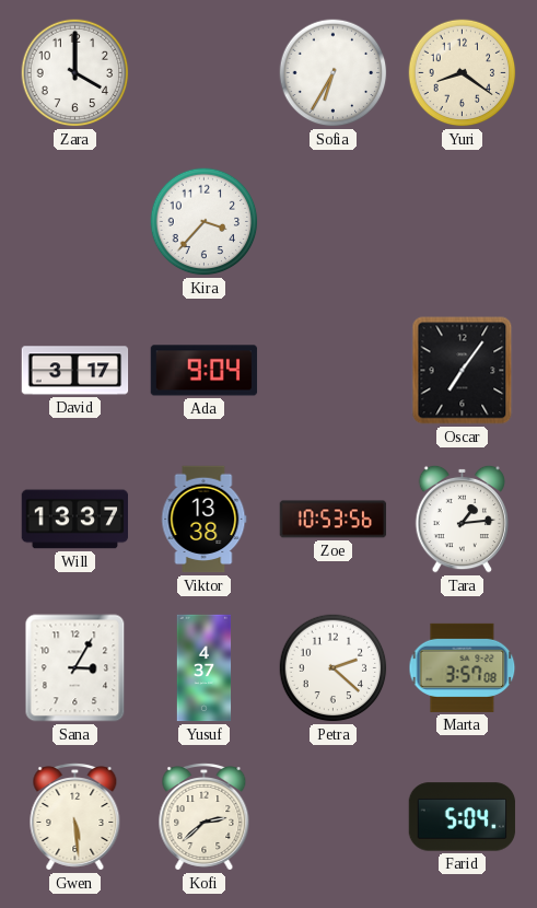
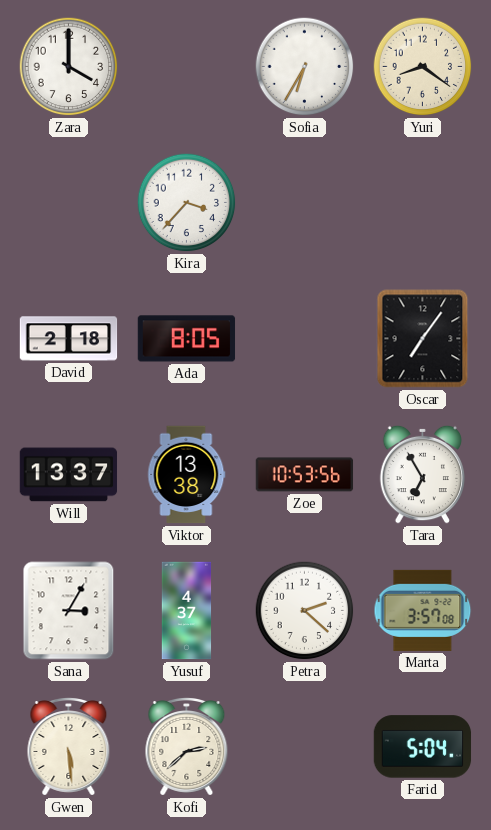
David: 3:17 -> 2:18
Ada: 9:04 -> 8:05
Tara: 1:14 -> 6:55
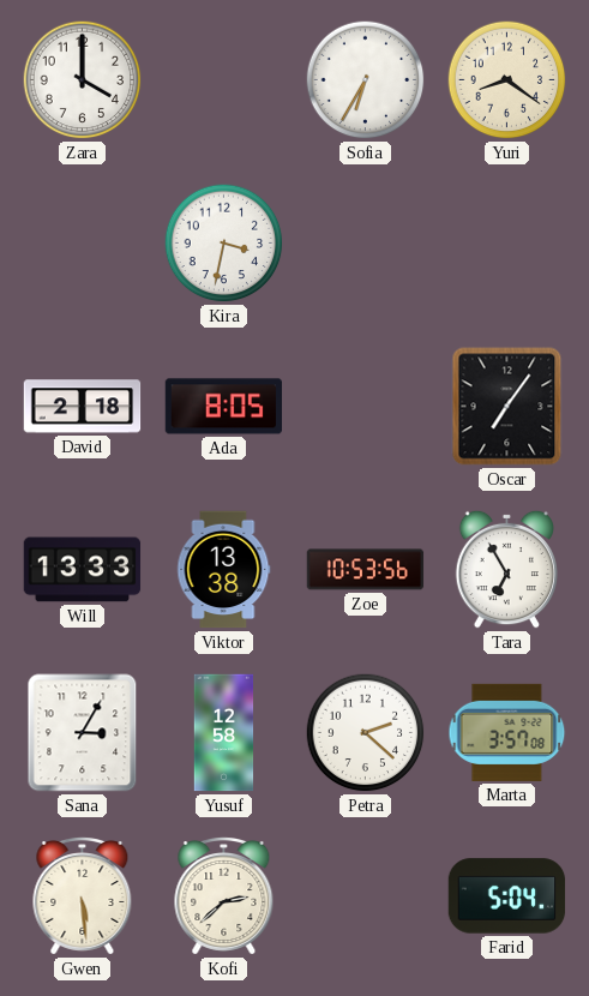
Kira: 3:37 -> 3:32
Will: 13:37 -> 13:33
Yusuf: 4:37 -> 12:58
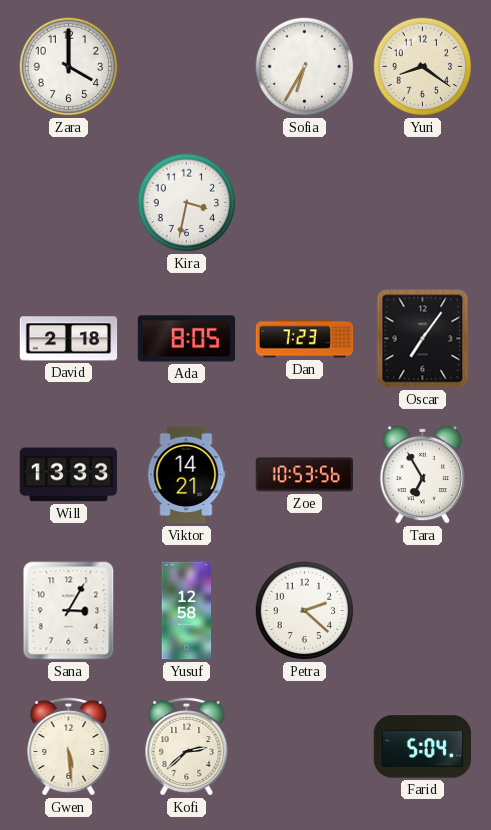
Dan: none -> 7:23
Viktor: 13:38 -> 14:21
Marta: 3:57 -> none
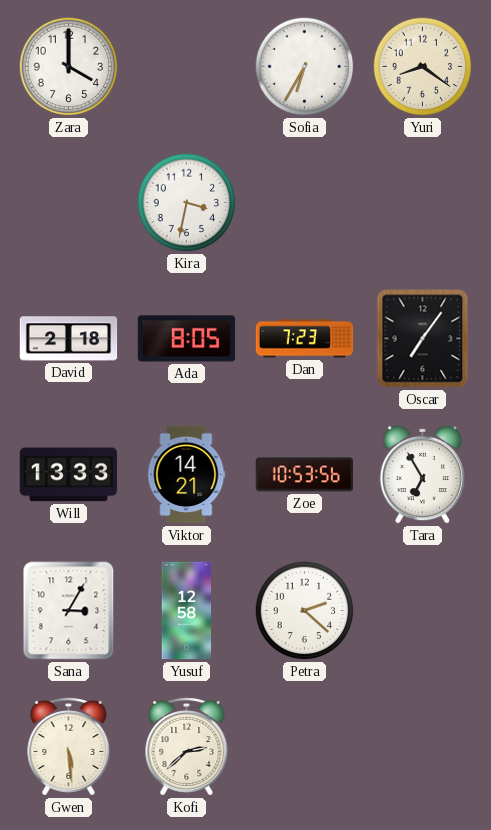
Farid: 5:04 -> none
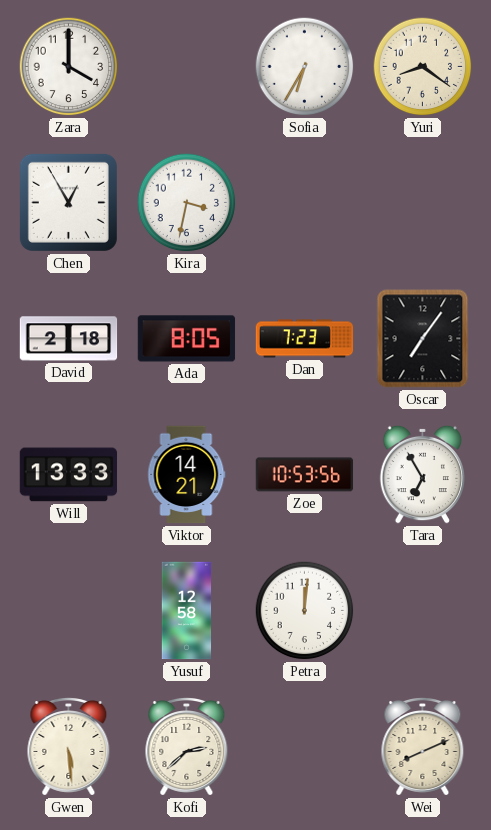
Chen: none -> 12:55
Sana: 3:05 -> none
Petra: 2:22 -> 12:01
Wei: none -> 8:11
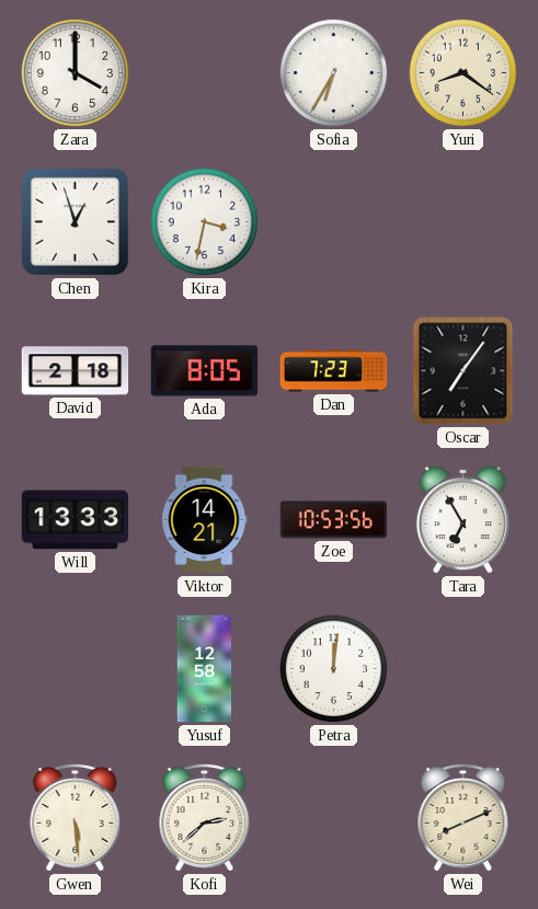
Chen: 12:55 -> 12:57
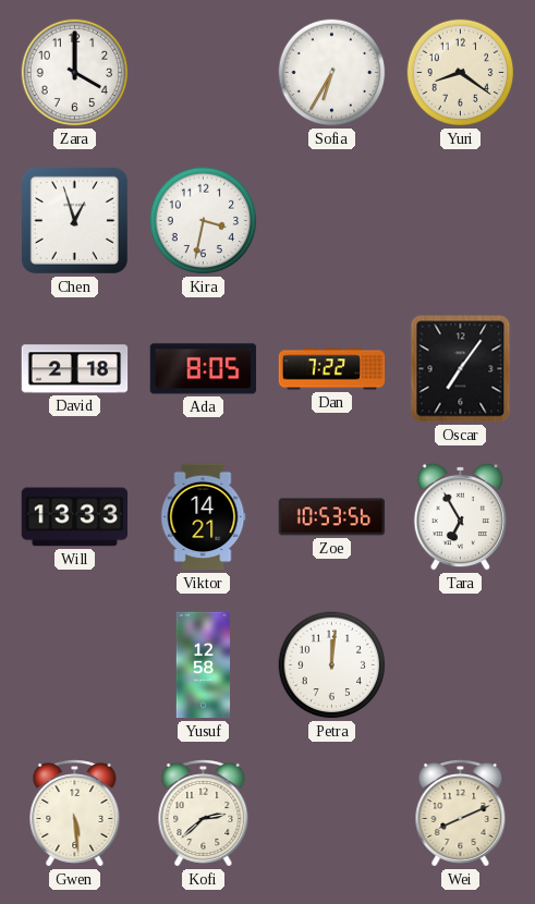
Dan: 7:23 -> 7:22
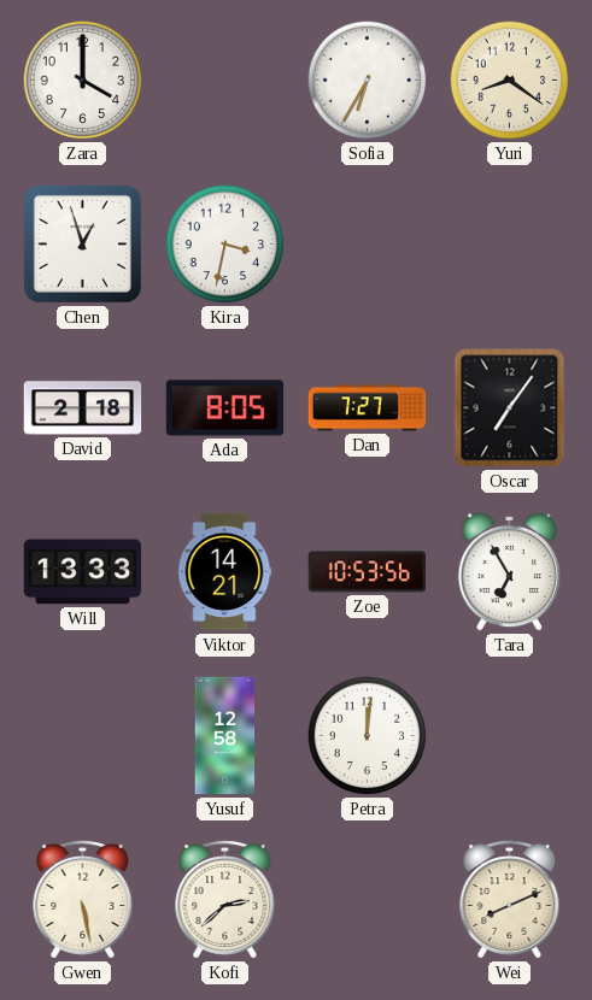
Dan: 7:22 -> 7:27
Gwen: 5:29 -> 5:28
